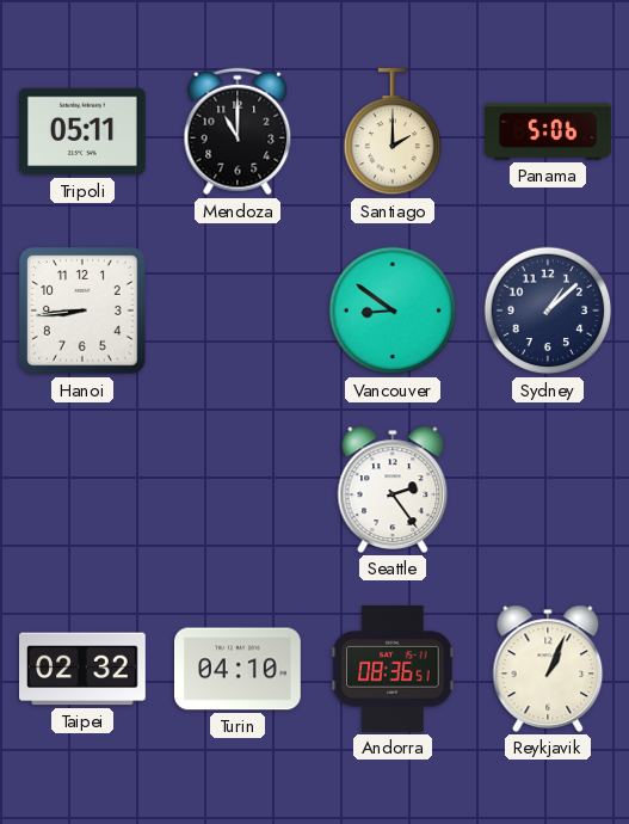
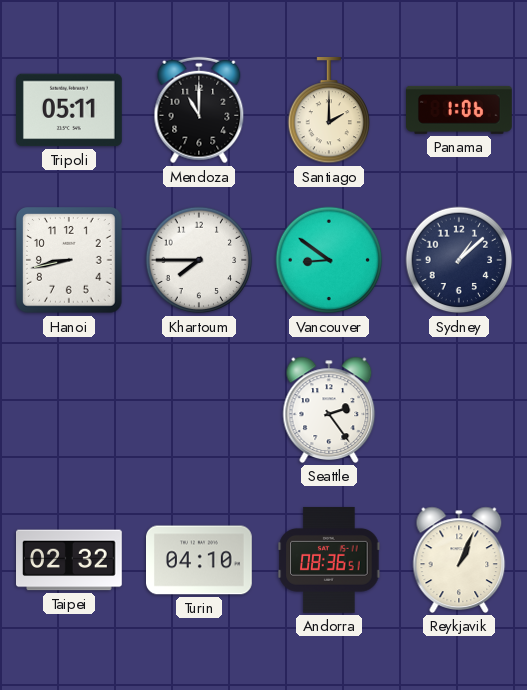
Panama: 5:06 -> 1:06
Hanoi: 8:44 -> 8:43
Khartoum: none -> 7:45
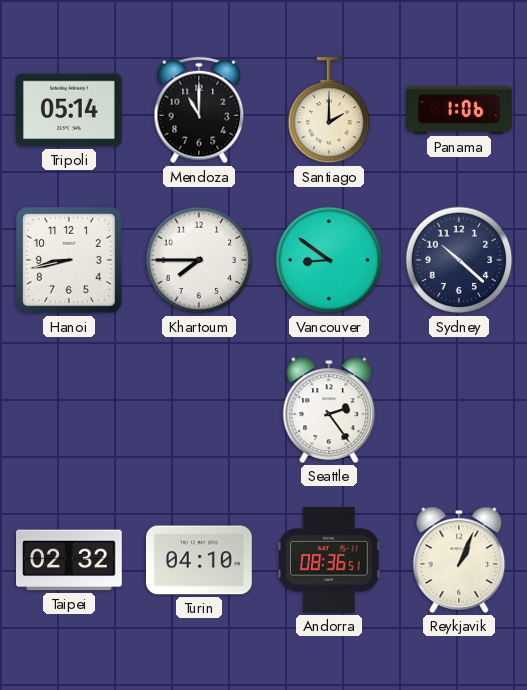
Tripoli: 05:11 -> 05:14
Sydney: 1:08 -> 10:22
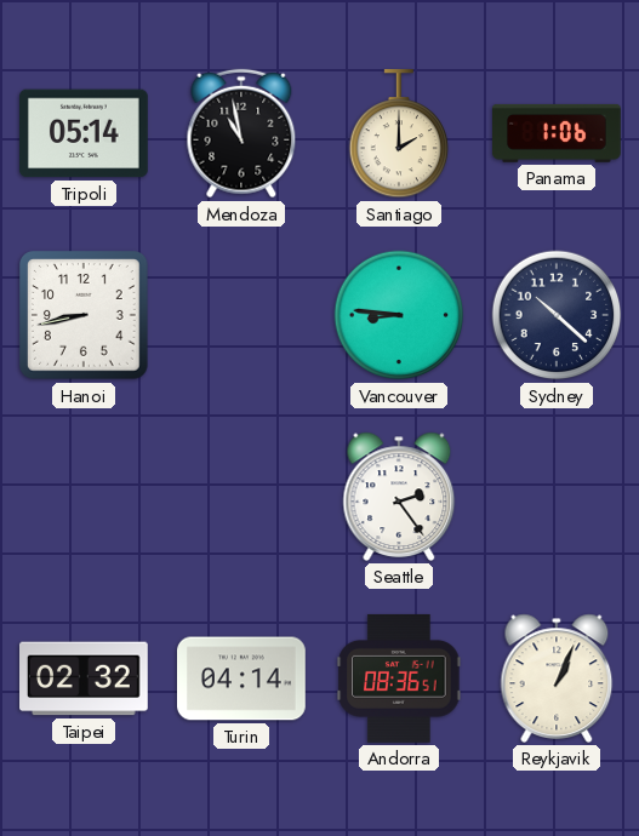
Mendoza: 11:00 -> 10:58
Khartoum: 7:45 -> none
Vancouver: 8:51 -> 8:46
Turin: 04:10 -> 04:14
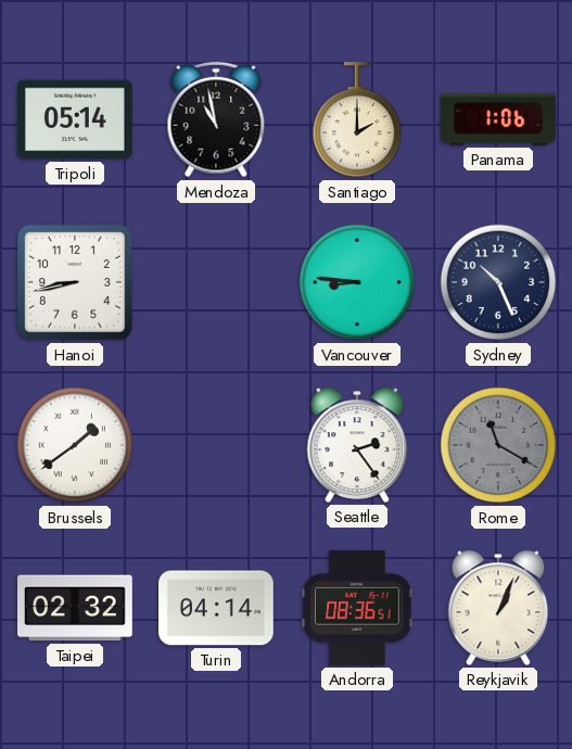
Sydney: 10:22 -> 10:26
Brussels: none -> 1:39
Rome: none -> 11:20
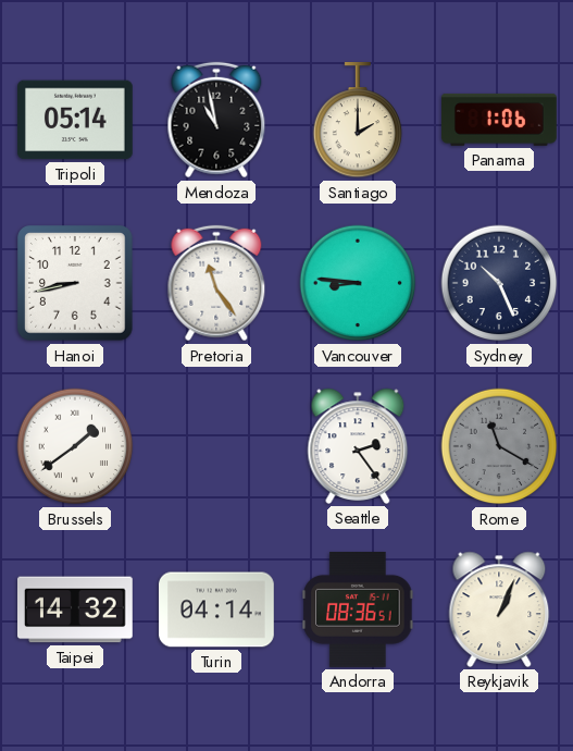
Pretoria: none -> 11:24
Taipei: 02:32 -> 14:32
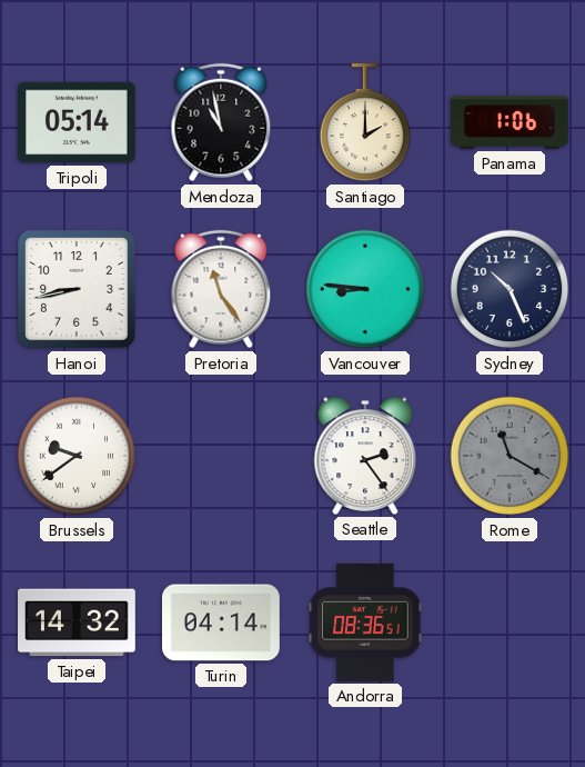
Brussels: 1:39 -> 9:39
Reykjavik: 1:04 -> none
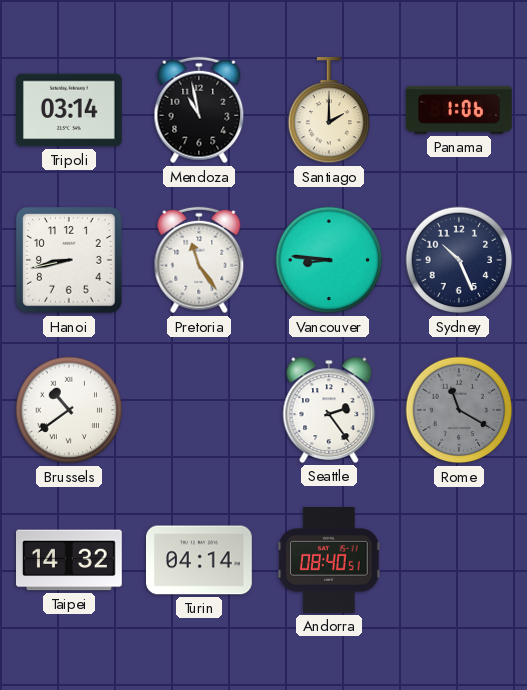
Tripoli: 05:14 -> 03:14
Brussels: 9:39 -> 10:39
Andorra: 08:36 -> 08:40
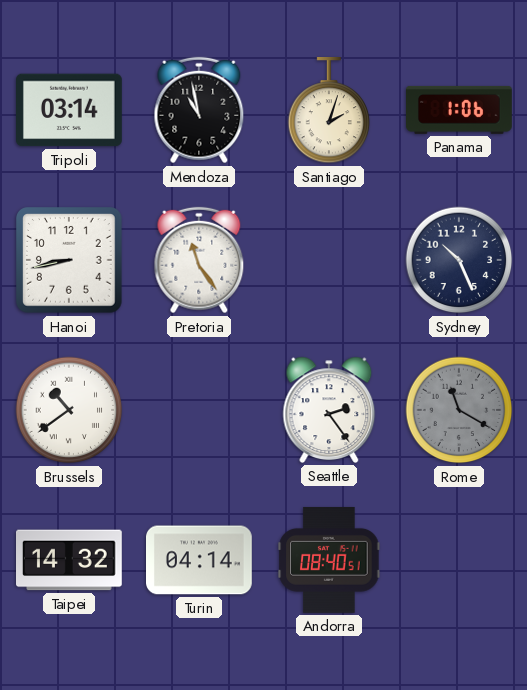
Santiago: 2:00 -> 2:03
Vancouver: 8:46 -> none
